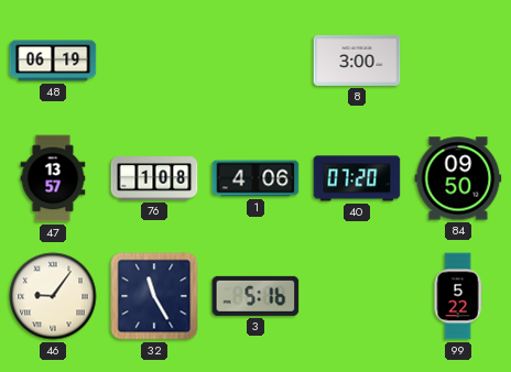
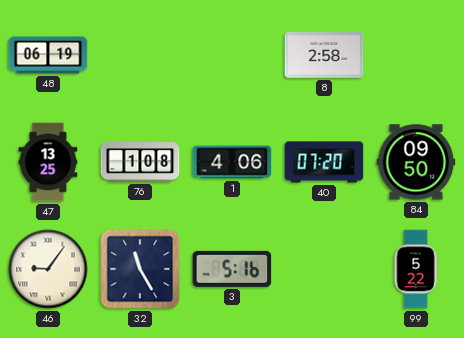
8: 3:00 -> 2:58
47: 13:57 -> 13:25
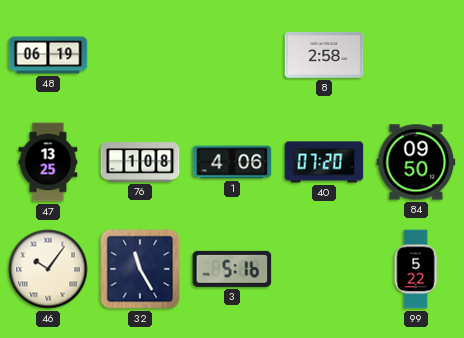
46: 9:06 -> 10:06
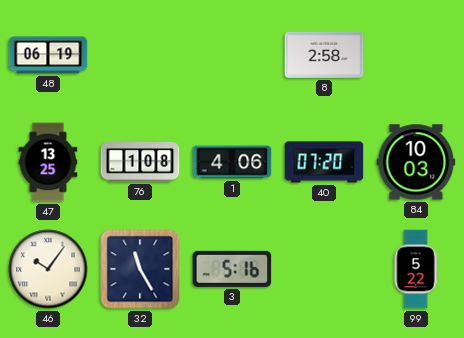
84: 09:50 -> 10:03
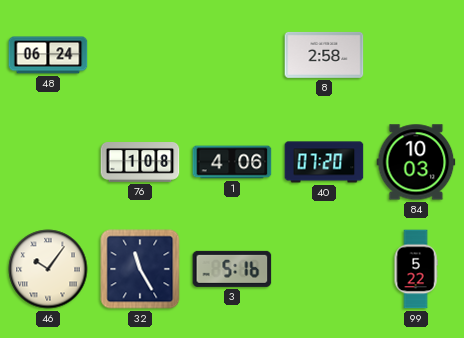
48: 06:19 -> 06:24
47: 13:25 -> none
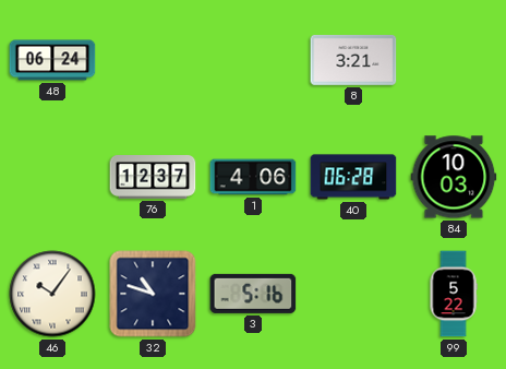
8: 2:58 -> 3:21
76: 1:08 -> 12:37
40: 07:20 -> 06:28
32: 11:25 -> 10:48
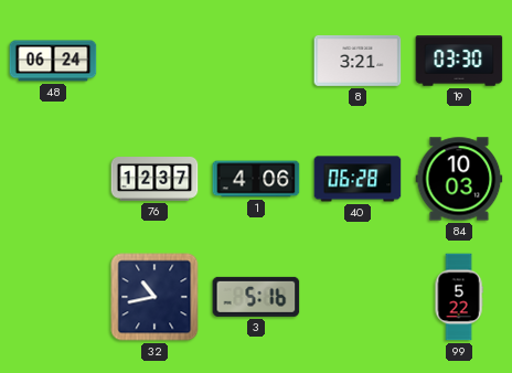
19: none -> 03:30
46: 10:06 -> none
32: 10:48 -> 10:43
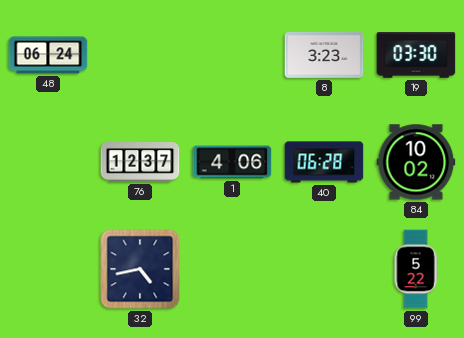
8: 3:21 -> 3:23
84: 10:03 -> 10:02
32: 10:43 -> 4:43
3: 5:16 -> none
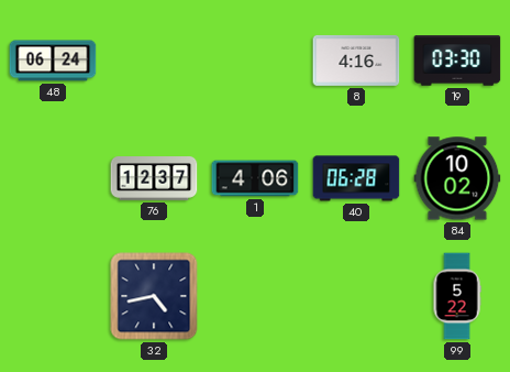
8: 3:23 -> 4:16
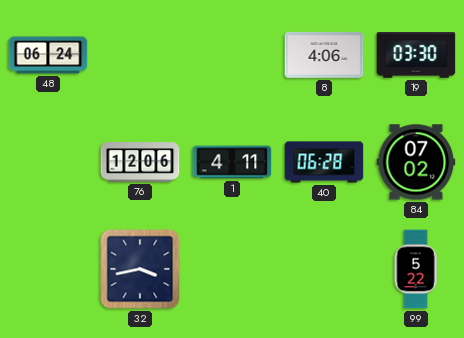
8: 4:16 -> 4:06
76: 12:37 -> 12:06
1: 4:06 -> 4:11
84: 10:02 -> 07:02
32: 4:43 -> 3:43
